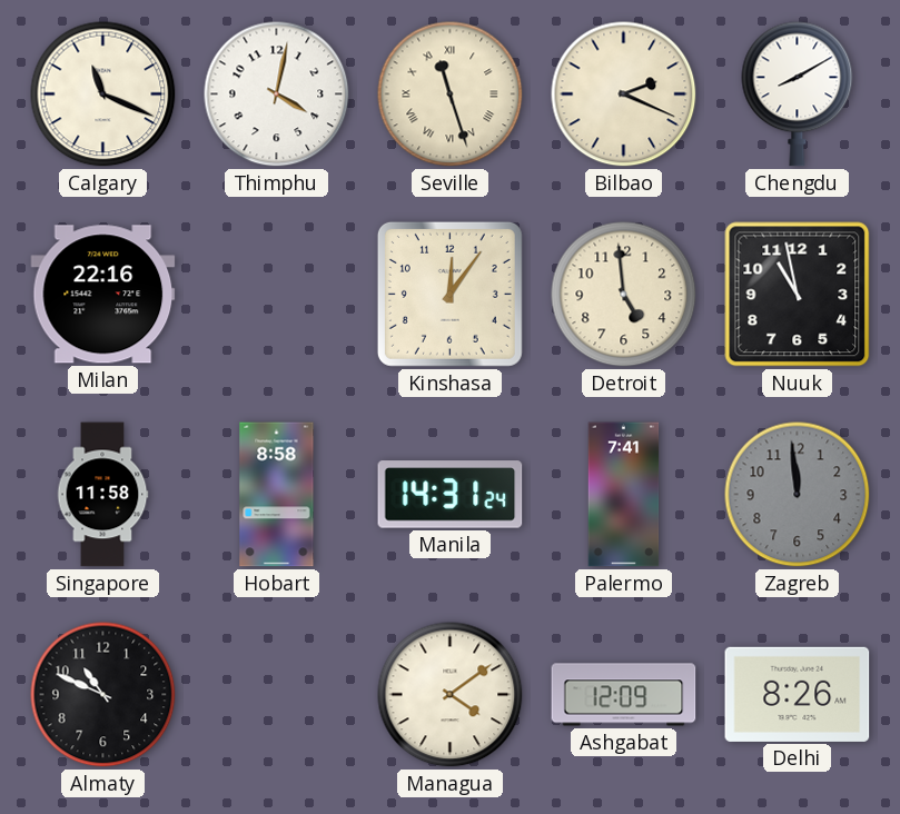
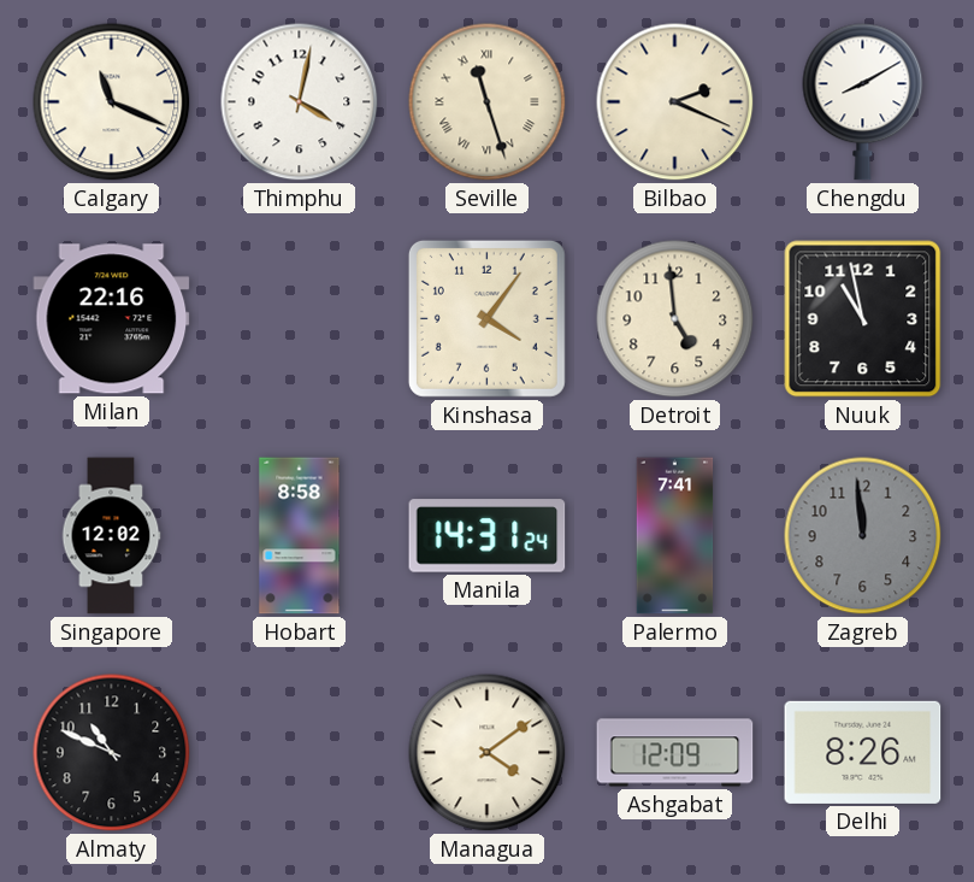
Kinshasa: 12:06 -> 4:06
Singapore: 11:58 -> 12:02
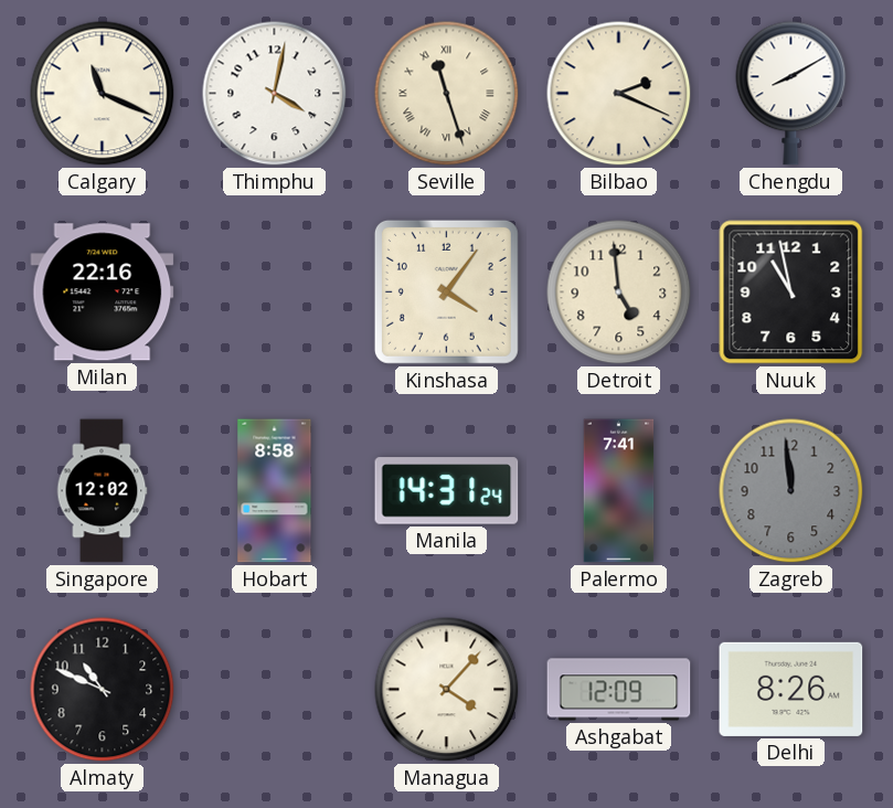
Managua: 4:09 -> 4:07
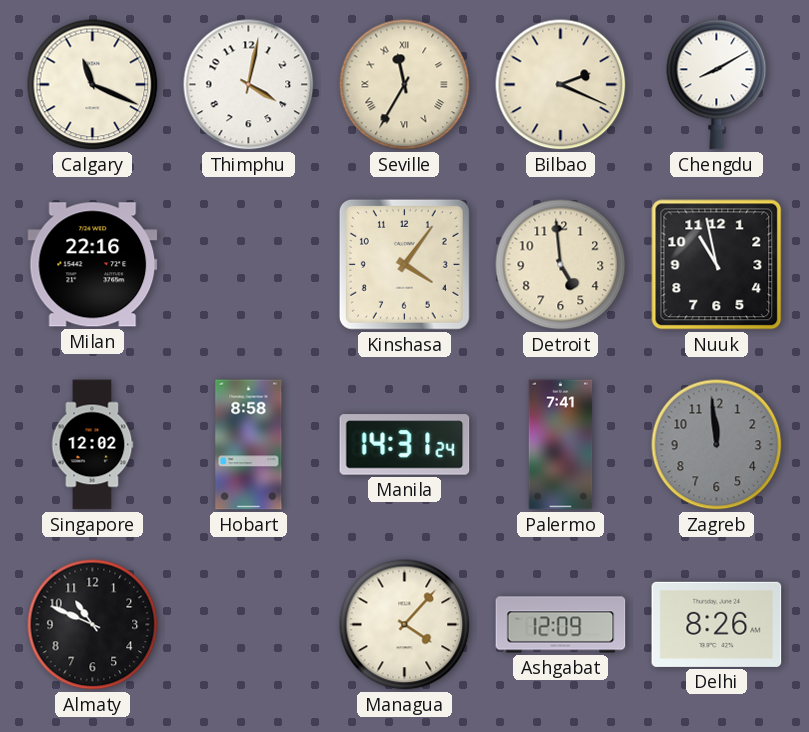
Seville: 11:27 -> 11:35
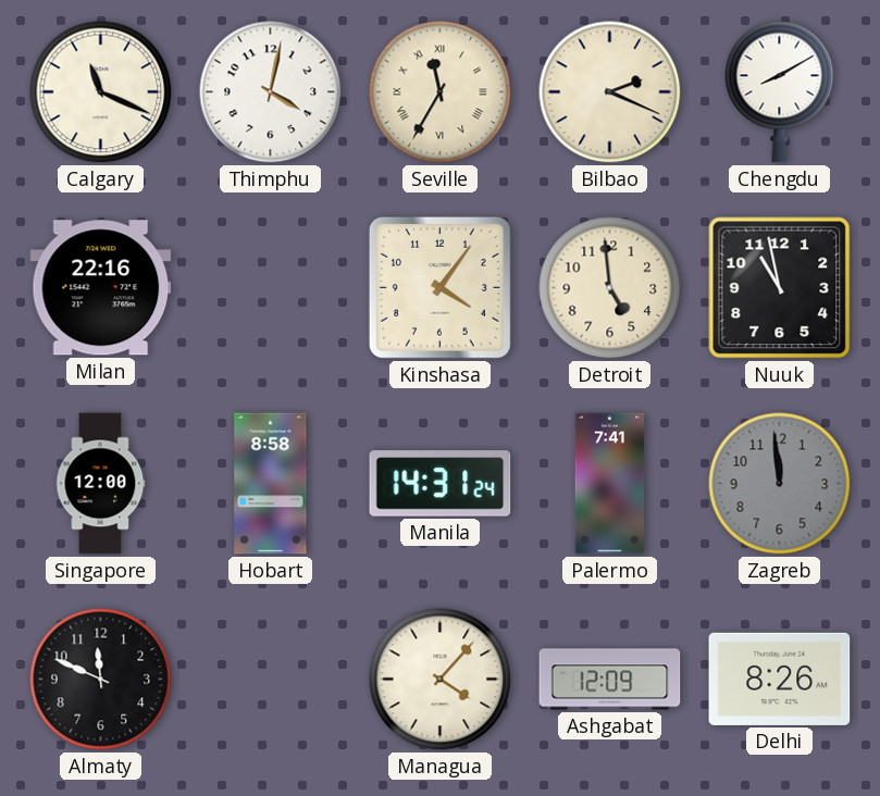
Singapore: 12:02 -> 12:00
Almaty: 10:49 -> 11:49
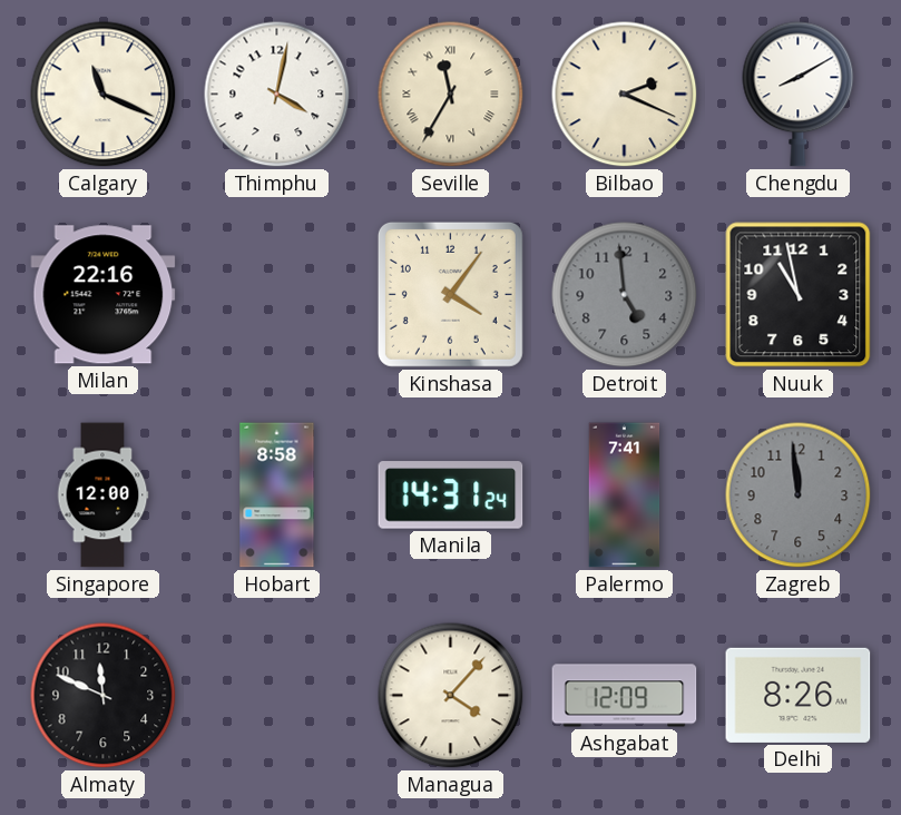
Detroit dial: cream -> grey
